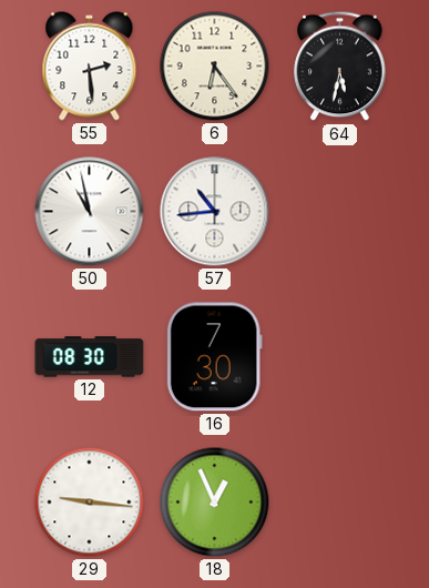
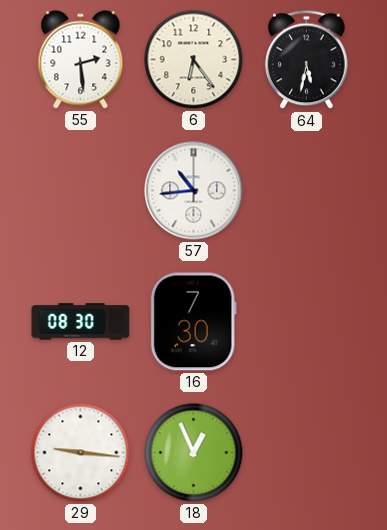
50: 10:58 -> none
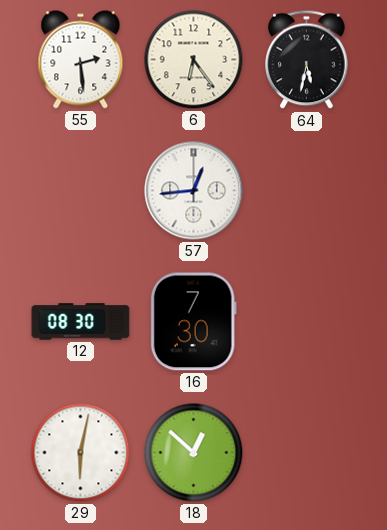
57: 10:44 -> 12:44
29: 9:16 -> 6:02
18: 12:56 -> 12:52
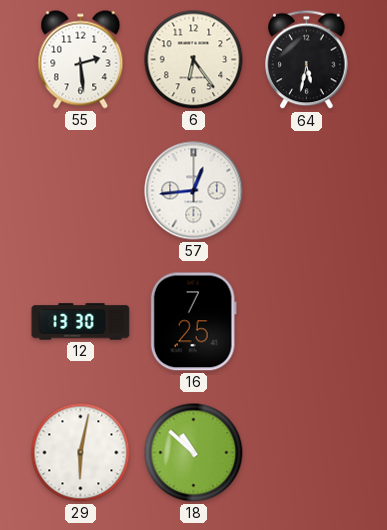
12: 08:30 -> 13:30
16: 7:30 -> 7:25
18: 12:52 -> 10:52
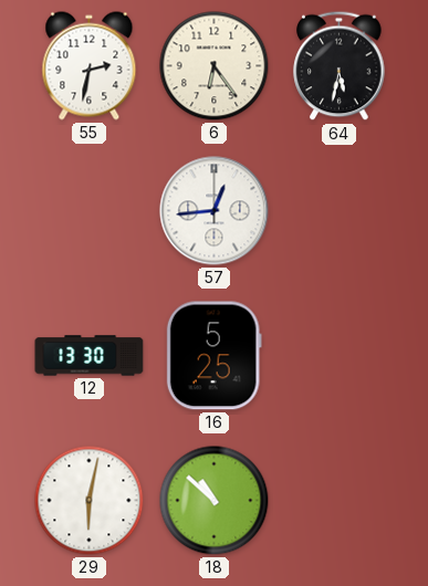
55: 2:29 -> 2:32
16: 7:25 -> 5:25
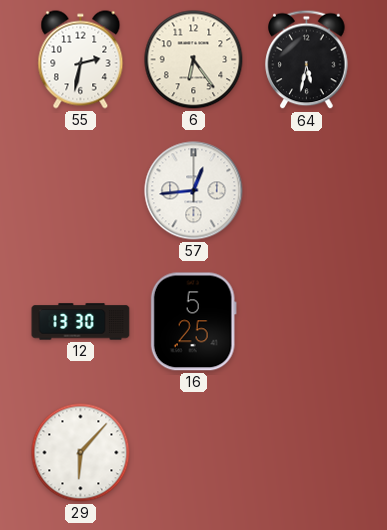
29: 6:02 -> 6:07
18: 10:52 -> none
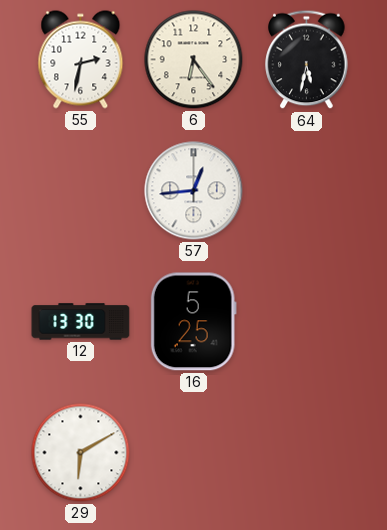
29: 6:07 -> 6:10
